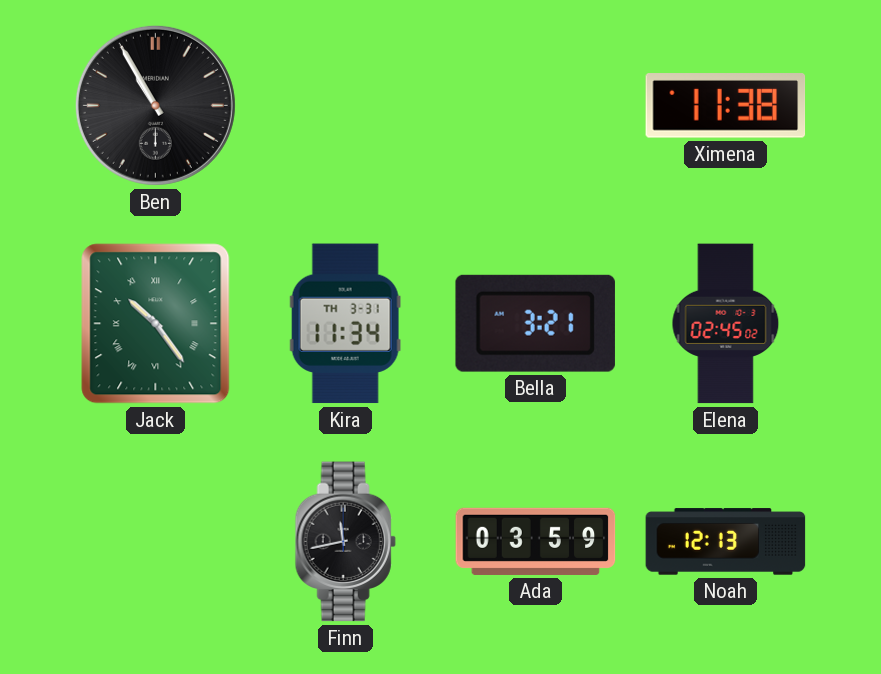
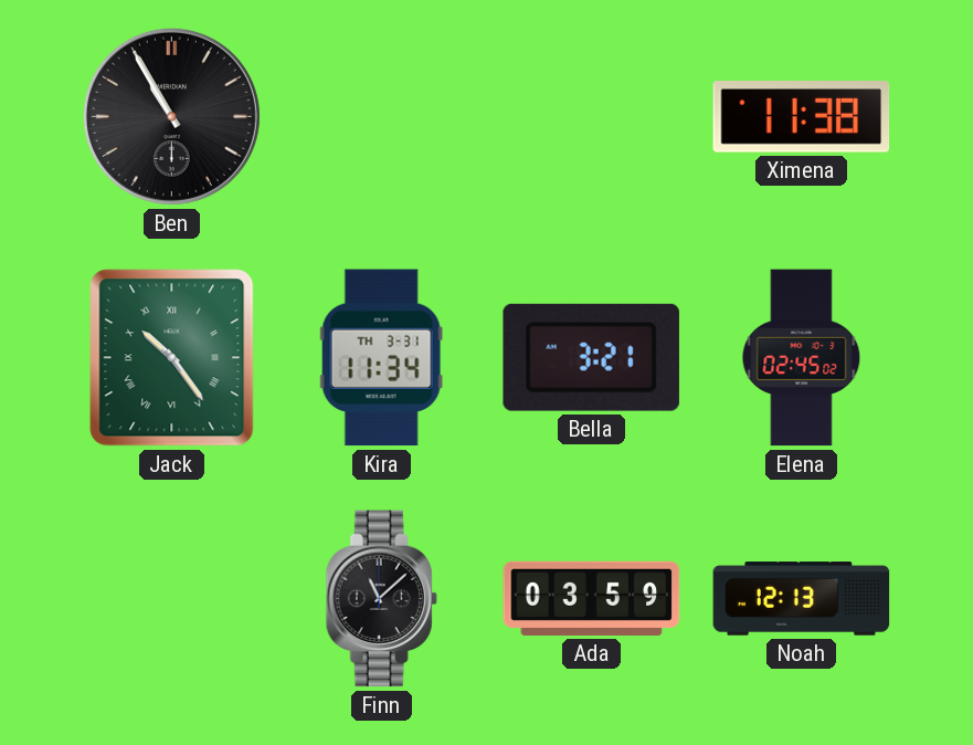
Finn: 11:43 -> 11:08
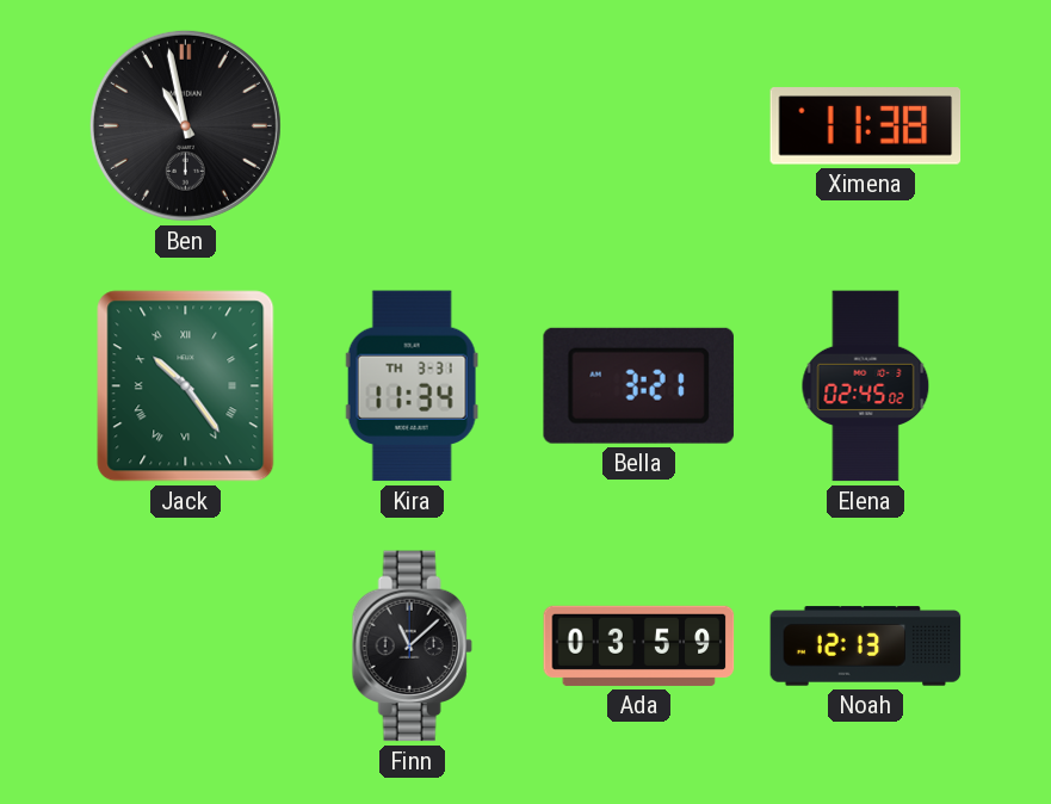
Ben: 10:55 -> 10:58
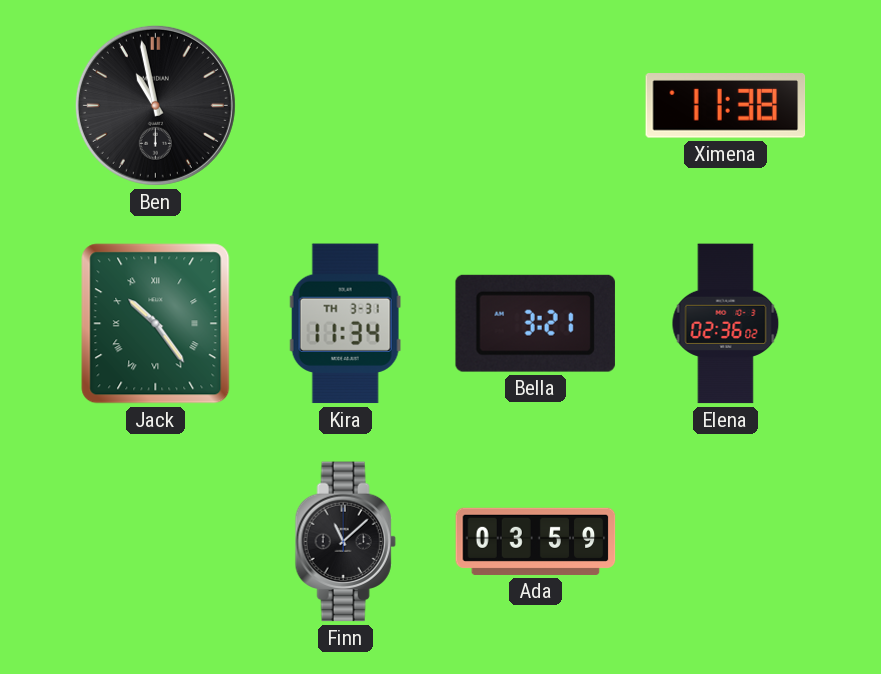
Elena: 02:45 -> 02:36
Noah: 12:13 -> none
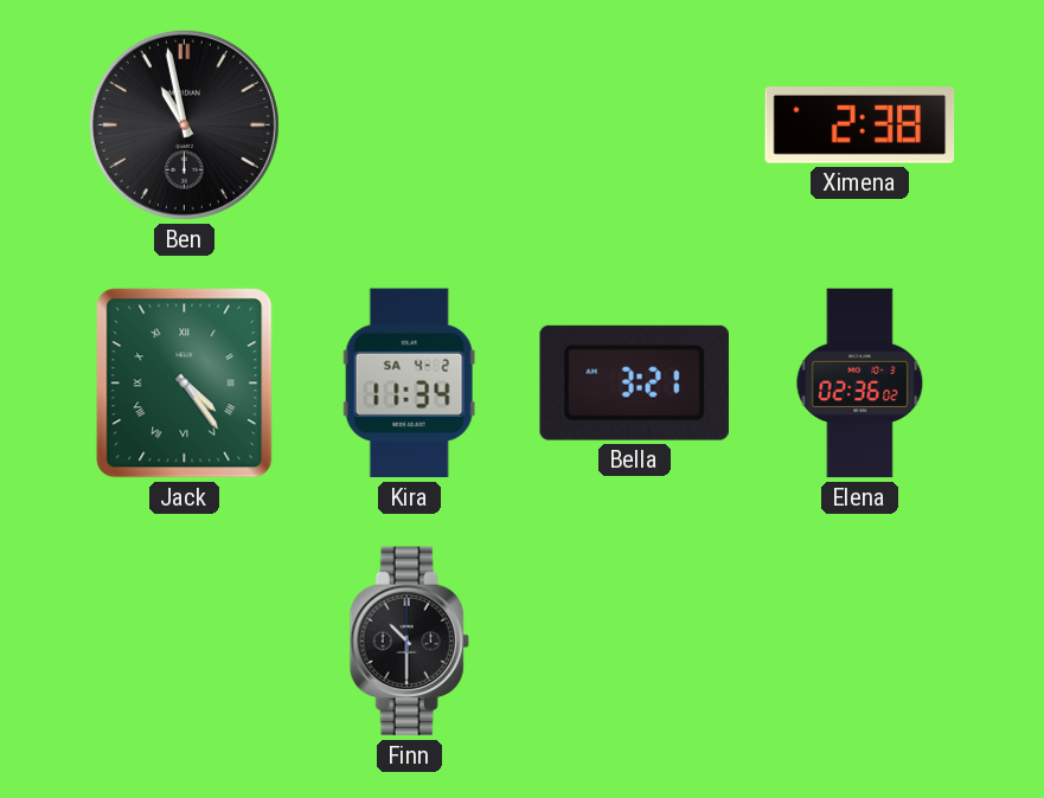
Ximena: 11:38 -> 2:38
Jack: 10:24 -> 4:24
Kira date: TH 3-31 -> SA 4-2
Finn: 11:08 -> 10:30
Ada: 03:59 -> none
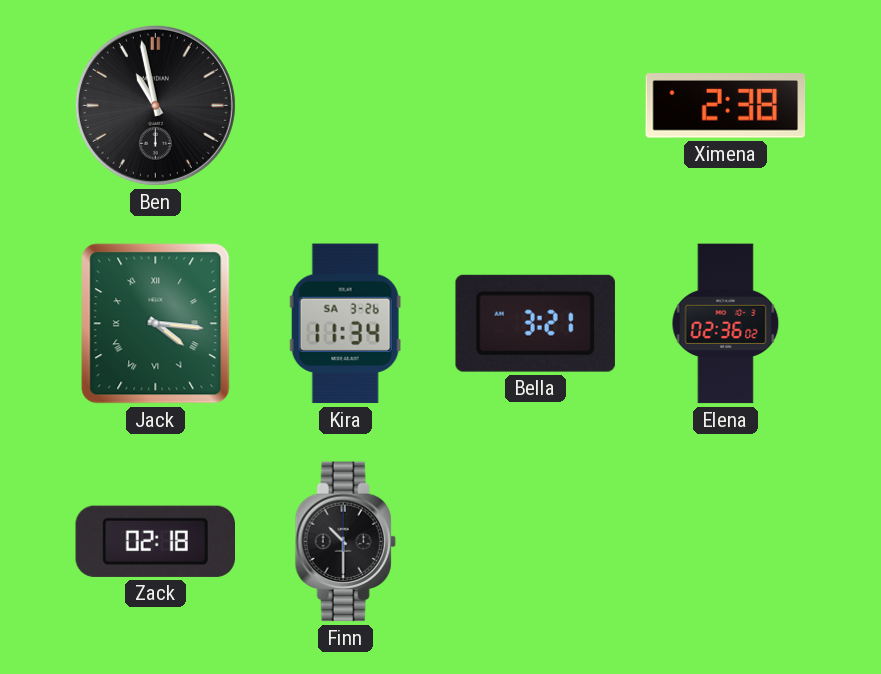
Jack: 4:24 -> 4:16
Kira date: SA 4-2 -> SA 3-26
Zack: none -> 02:18
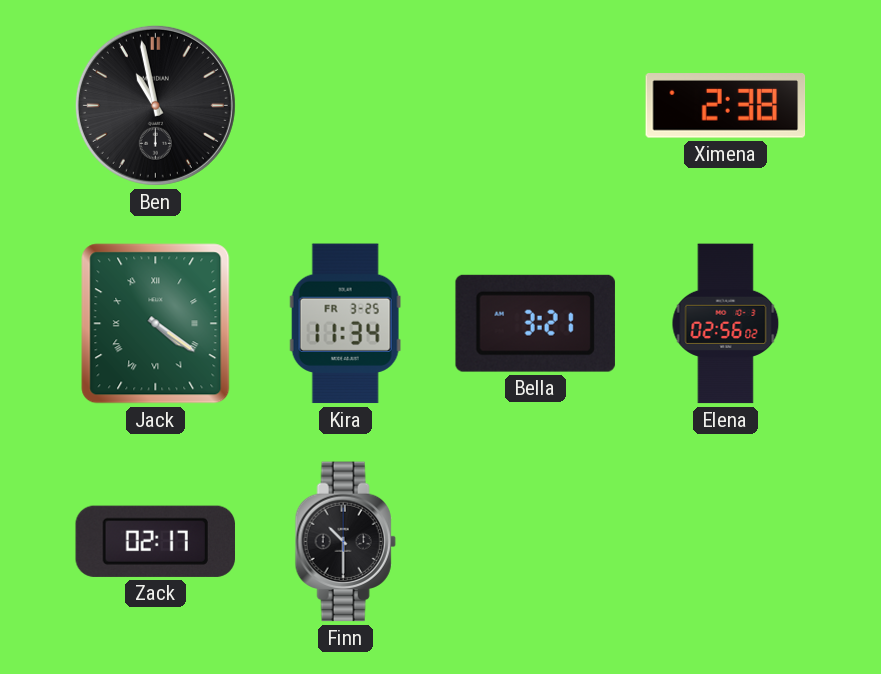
Jack: 4:16 -> 4:21
Kira date: SA 3-26 -> FR 3-25
Elena: 02:36 -> 02:56
Zack: 02:18 -> 02:17
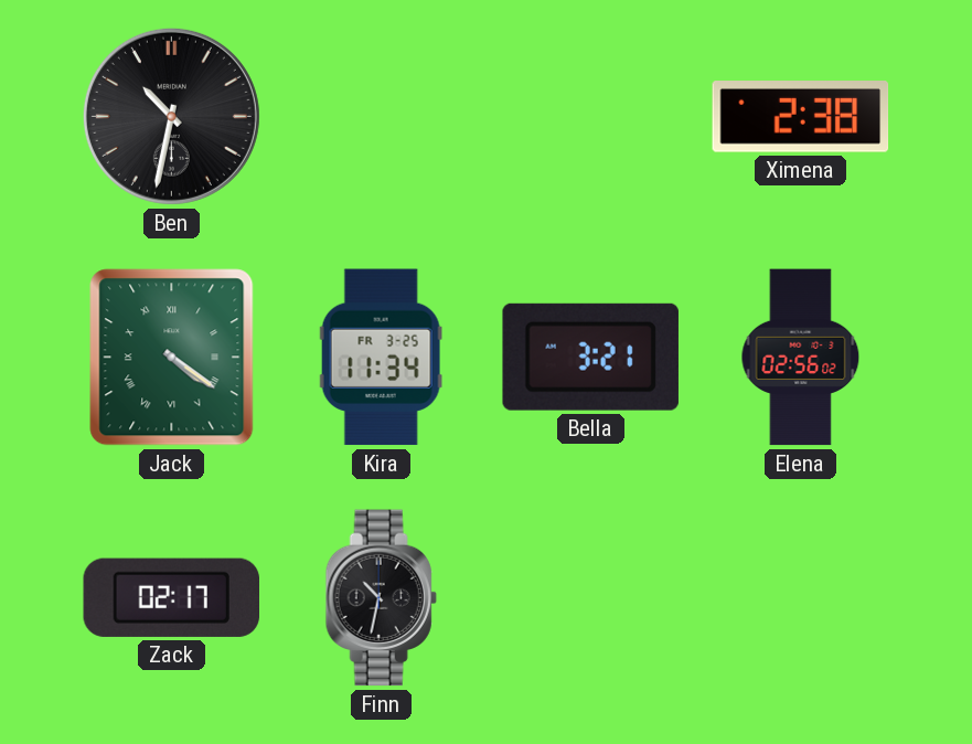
Ben: 10:58 -> 10:32
Finn: 10:30 -> 10:32
